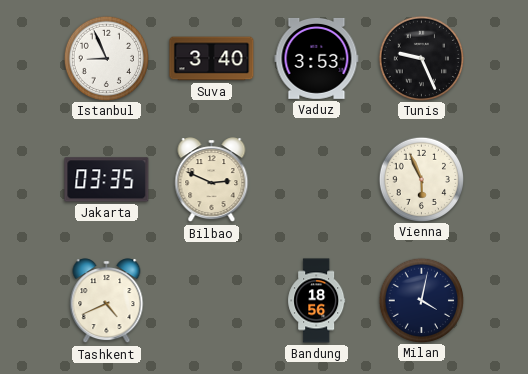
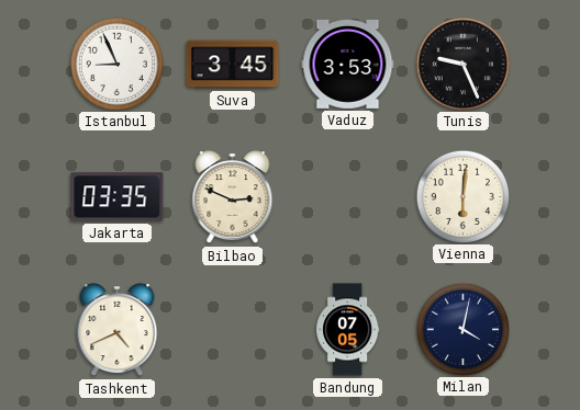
Suva: 3:40 -> 3:45
Vienna: 5:56 -> 6:01
Bandung: 18:56 -> 07:05
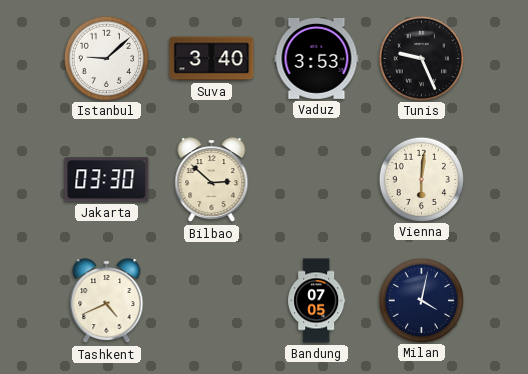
Istanbul: 8:56 -> 9:08
Suva: 3:45 -> 3:40
Jakarta: 03:35 -> 03:30
Bilbao: 2:49 -> 2:52
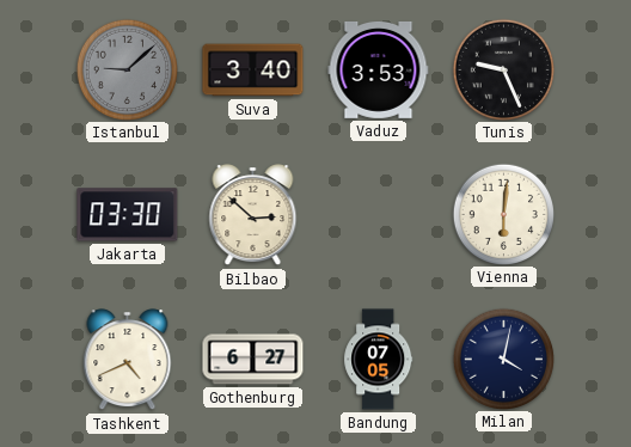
Istanbul dial: white -> grey
Gothenburg: none -> 6:27
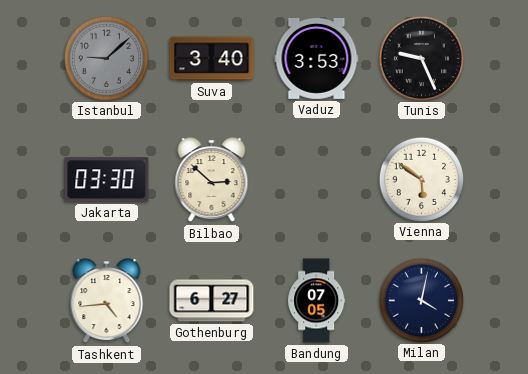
Vienna: 6:01 -> 5:51
Tashkent: 4:41 -> 4:44
